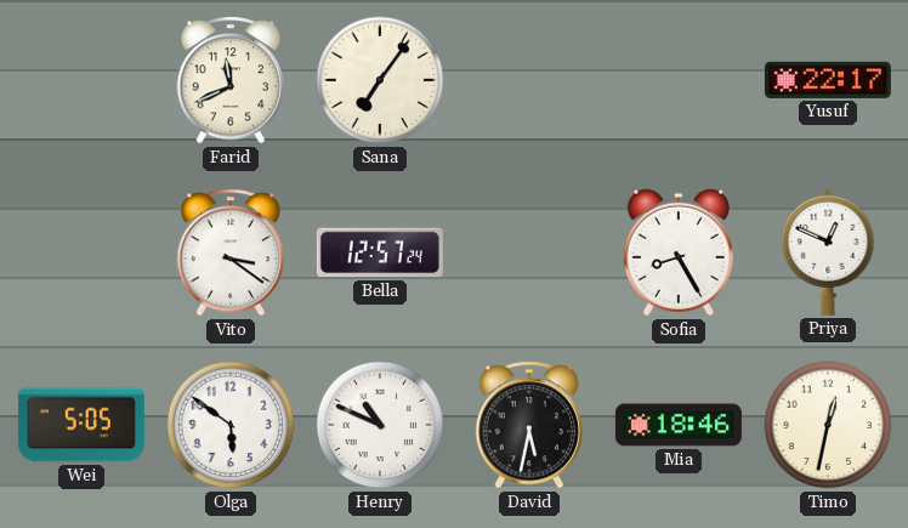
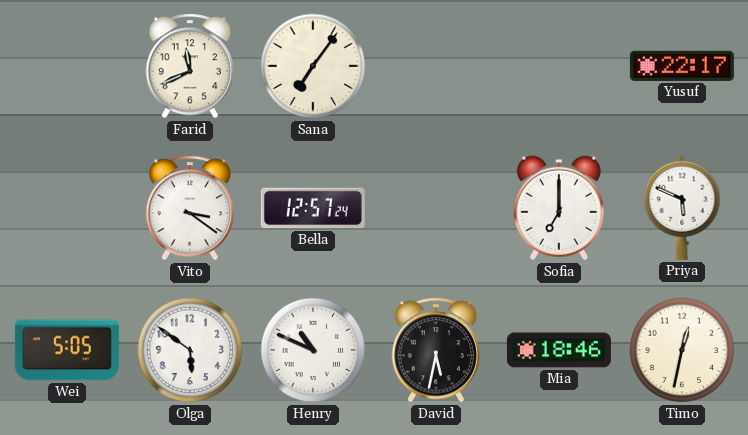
Sofia: 8:25 -> 7:00
Priya: 12:49 -> 5:49
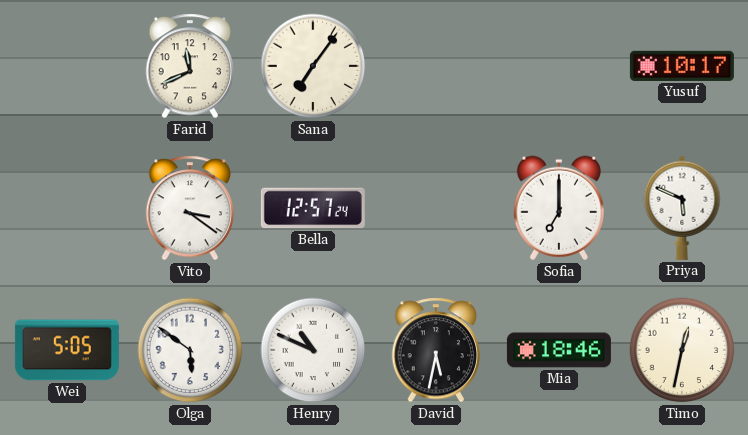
Yusuf: 22:17 -> 10:17
